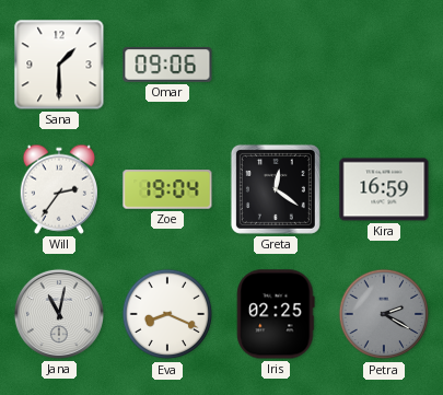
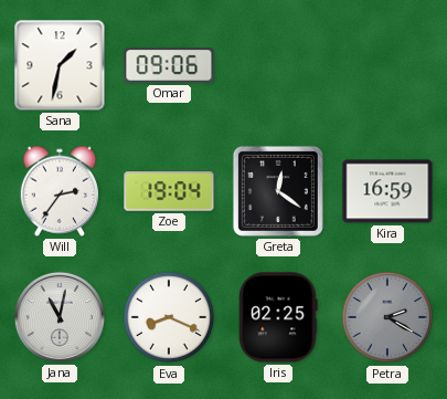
Sana: 1:30 -> 1:32
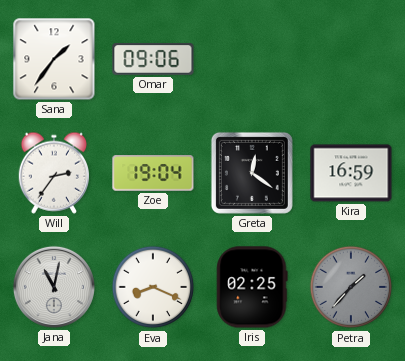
Sana: 1:32 -> 1:36
Petra: 2:20 -> 1:37
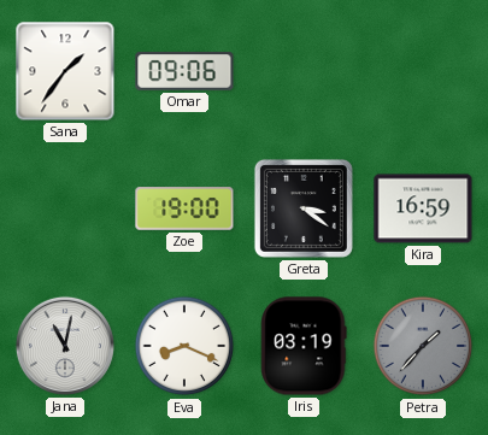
Will: 2:36 -> none
Zoe: 19:04 -> 19:00
Greta: 12:21 -> 3:21
Iris: 02:25 -> 03:19
